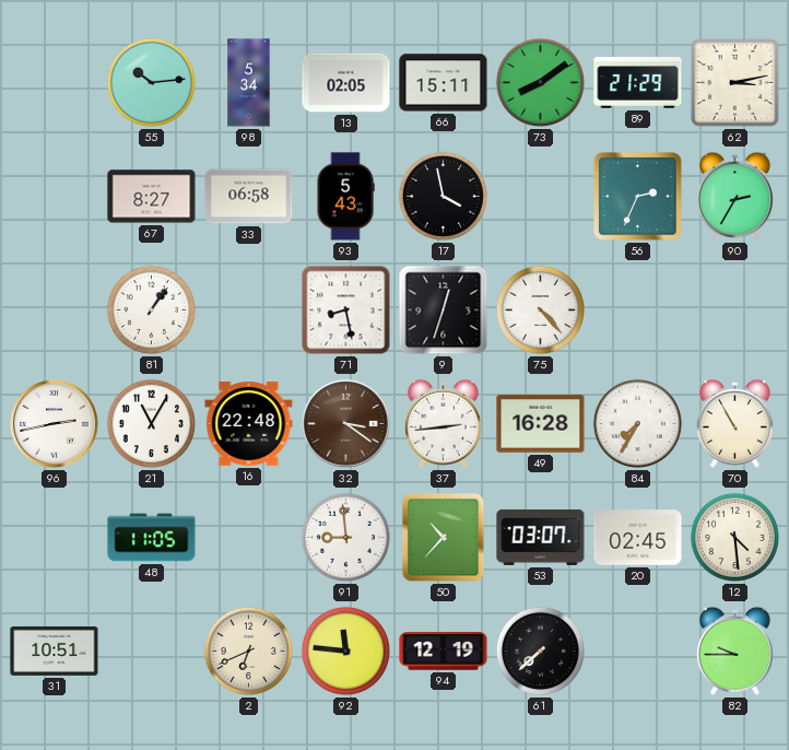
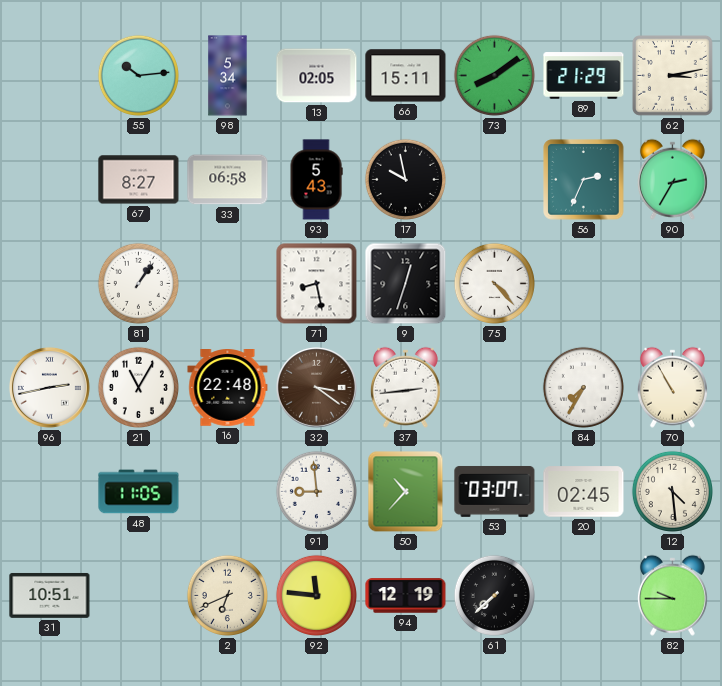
17: 3:58 -> 9:58
49: 16:28 -> none
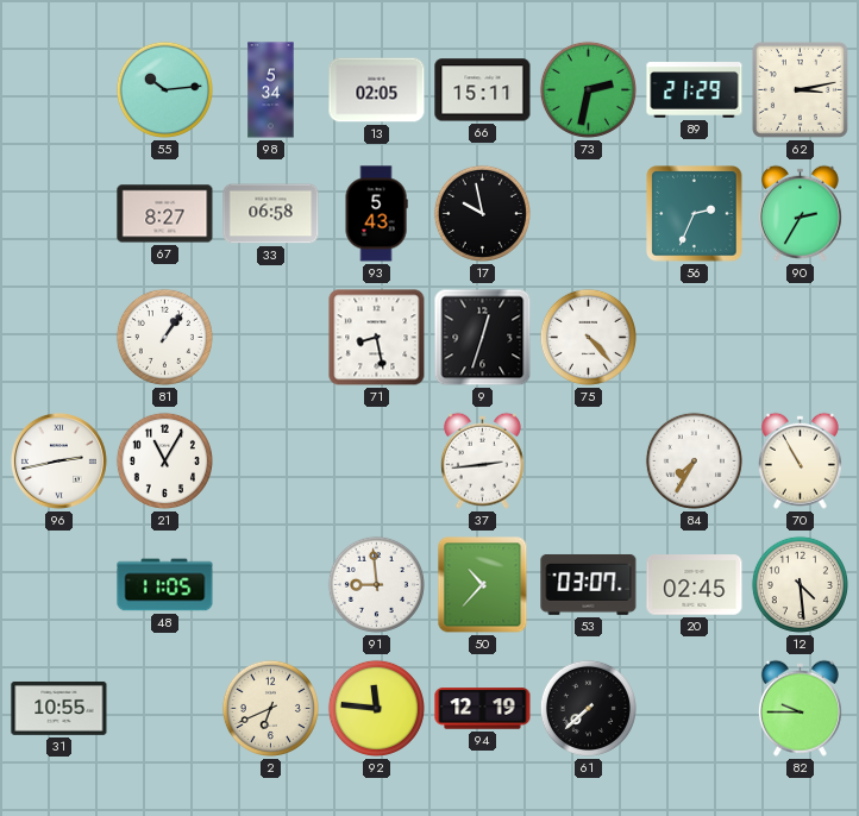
73: 8:09 -> 2:32
16: 22:48 -> none
32: 3:21 -> none
31: 10:51 -> 10:55
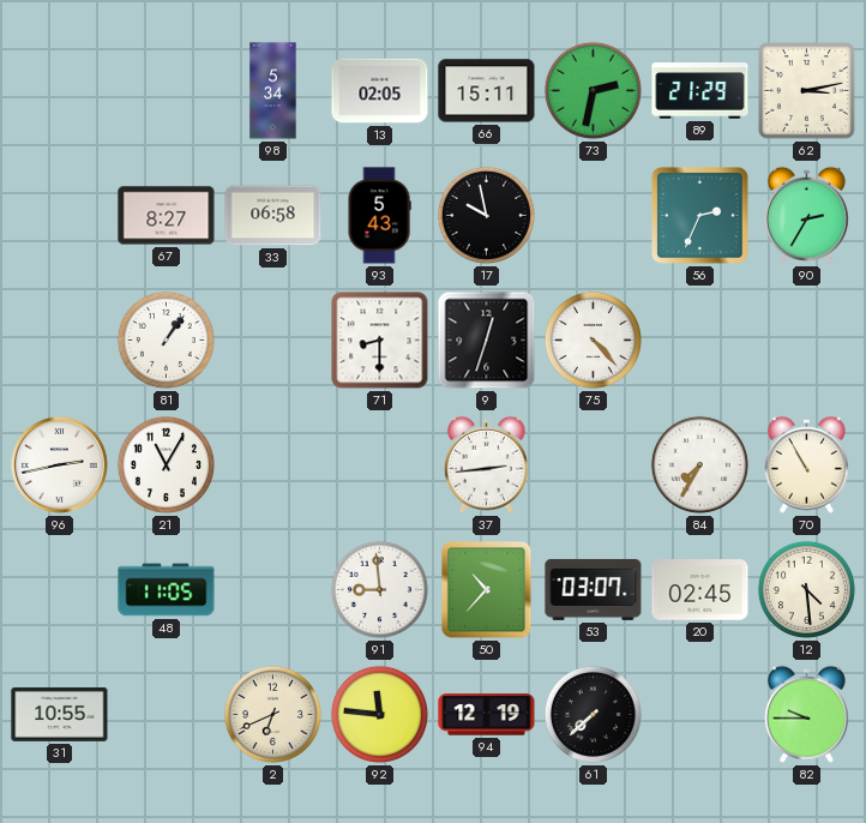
55: 10:14 -> none
71: 8:28 -> 8:30
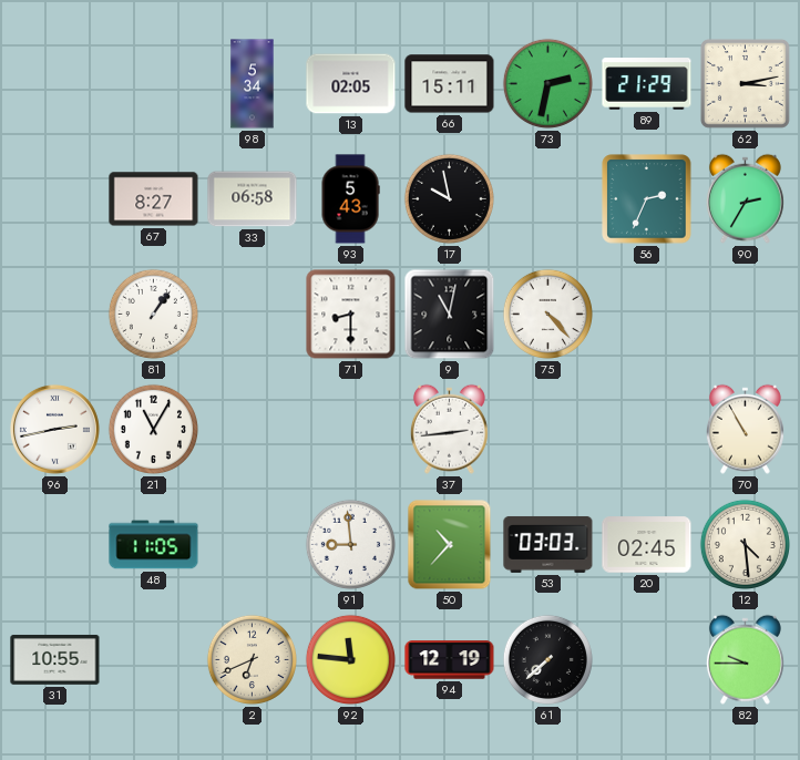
9: 12:33 -> 11:02
84: 7:35 -> none
53: 03:07 -> 03:03
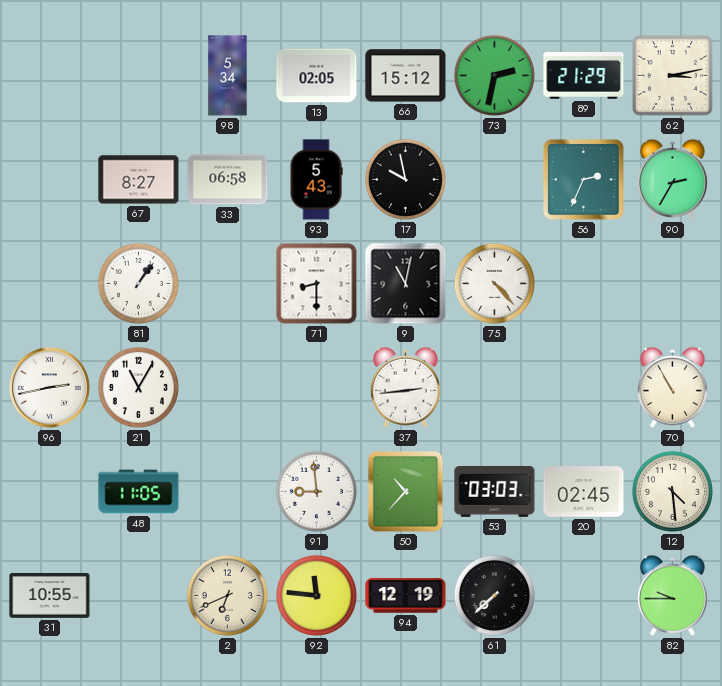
66: 15:11 -> 15:12
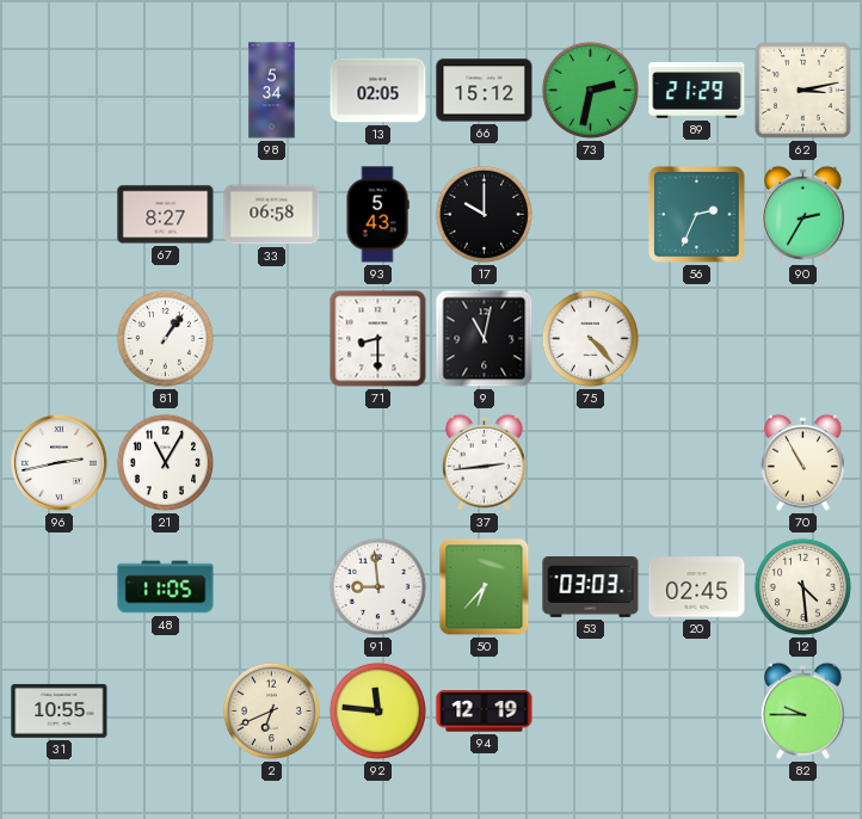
17: 9:58 -> 10:00
50: 10:37 -> 6:37
61: 7:38 -> none
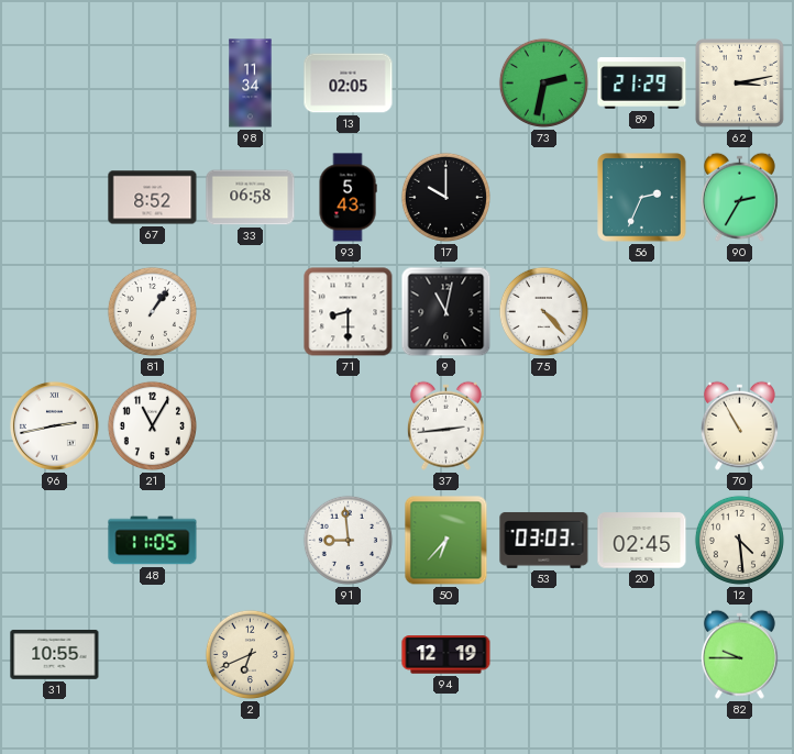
98: 5:34 -> 11:34
66: 15:12 -> none
67: 8:27 -> 8:52
92: 11:46 -> none
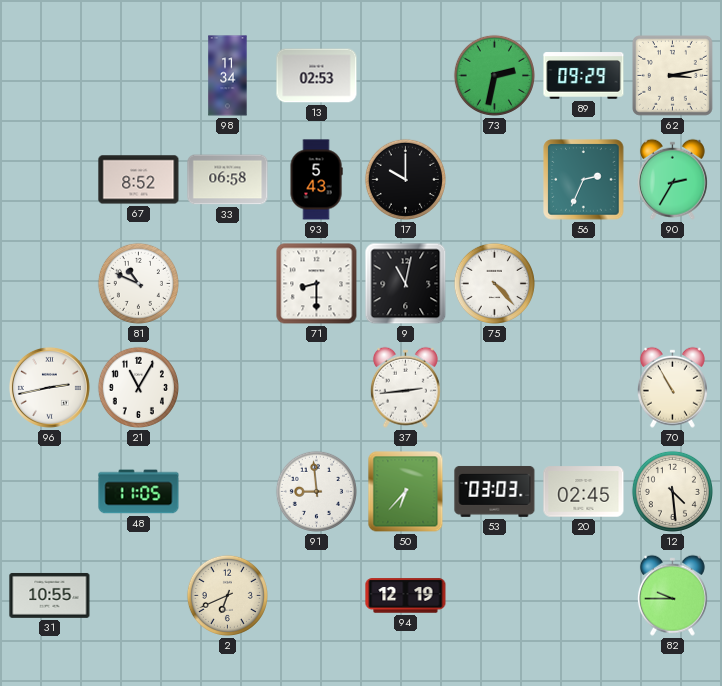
13: 02:05 -> 02:53
89: 21:29 -> 09:29
81: 1:06 -> 10:49
